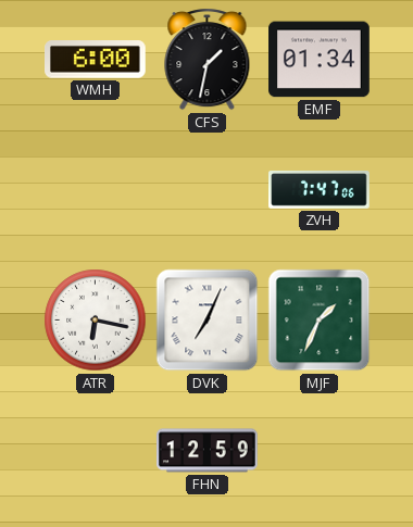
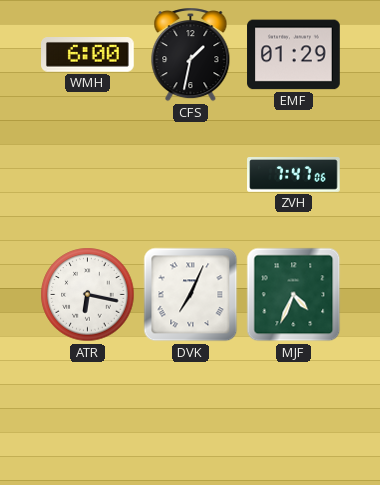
EMF: 01:34 -> 01:29
MJF: 1:34 -> 4:34
FHN: 12:59 -> none
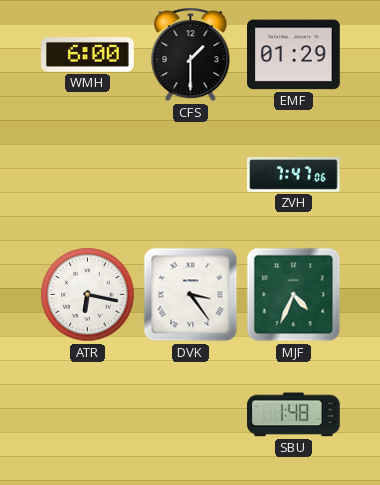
CFS: 1:32 -> 1:30
DVK: 7:04 -> 3:24
SBU: none -> 1:48
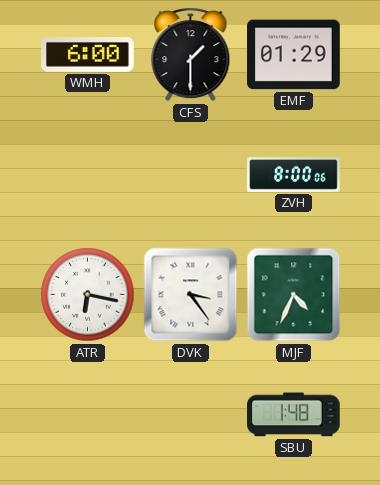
ZVH: 7:47 -> 8:00
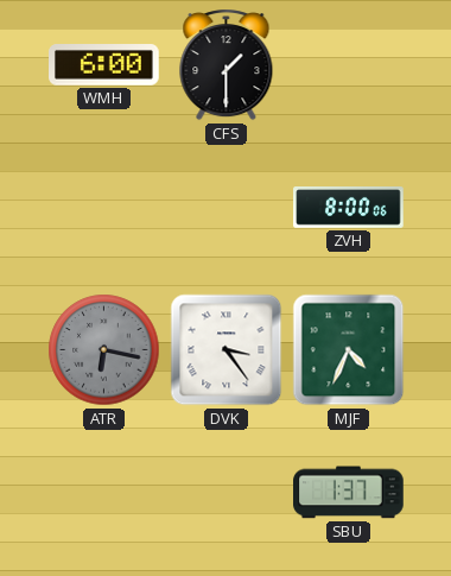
EMF: 01:29 -> none
ATR dial: white -> grey
SBU: 1:48 -> 1:37
